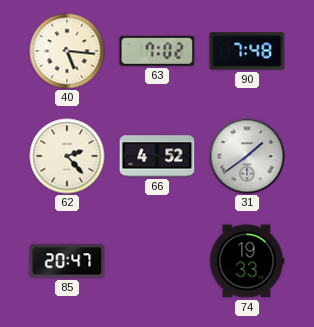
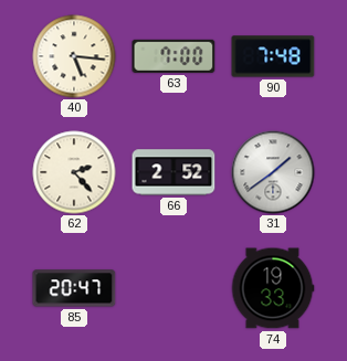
63: 7:02 -> 7:00
66: 4:52 -> 2:52
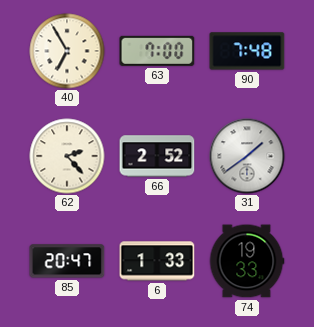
40: 5:16 -> 6:55
6: none -> 1:33
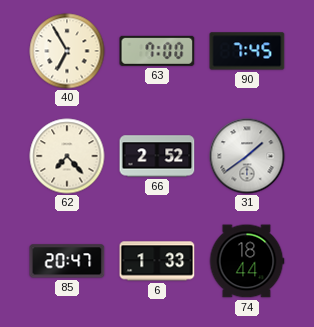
90: 7:48 -> 7:45
62: 2:23 -> 7:23
74: 19:33 -> 18:44
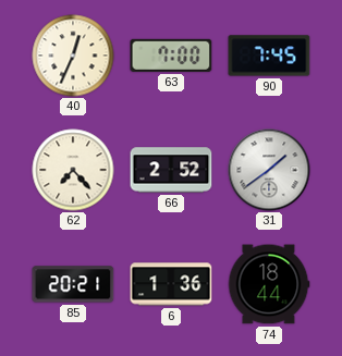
40: 6:55 -> 12:34
85: 20:47 -> 20:21
6: 1:33 -> 1:36
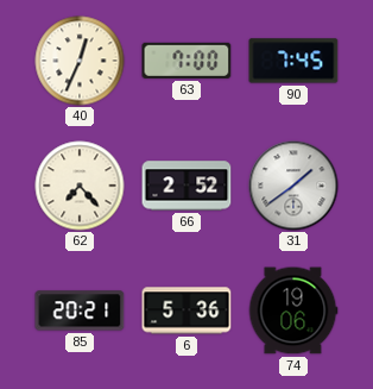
6: 1:36 -> 5:36
74: 18:44 -> 19:06
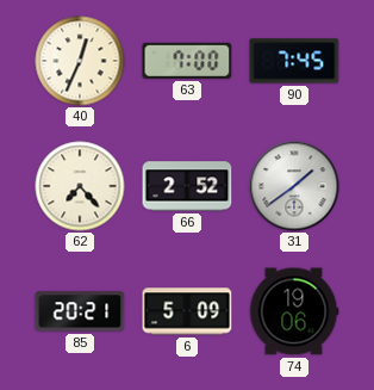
6: 5:36 -> 5:09
